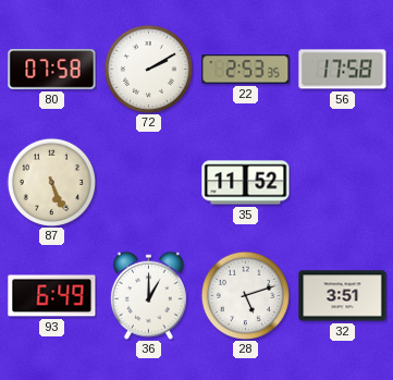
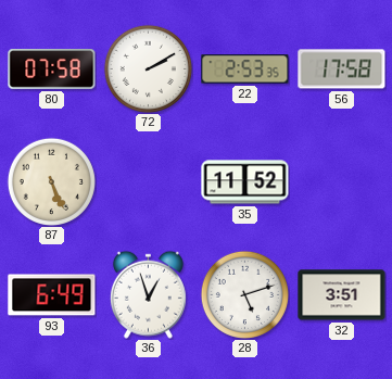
36: 1:00 -> 12:57
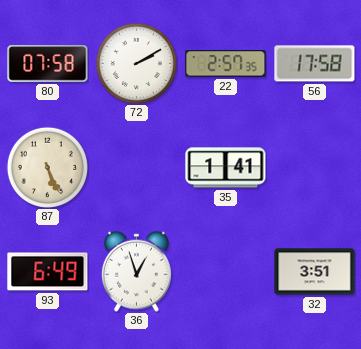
22: 2:53 -> 2:57
35: 11:52 -> 1:41
28: 5:12 -> none
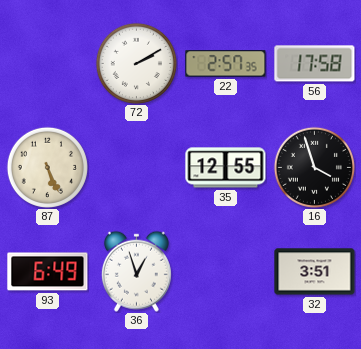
80: 07:58 -> none
35: 1:41 -> 12:55
16: none -> 3:57
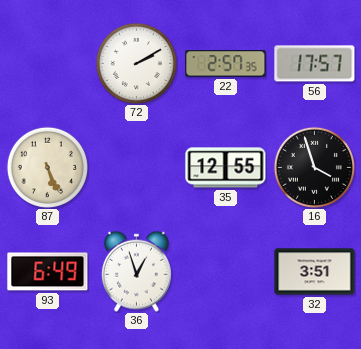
56: 17:58 -> 17:57
